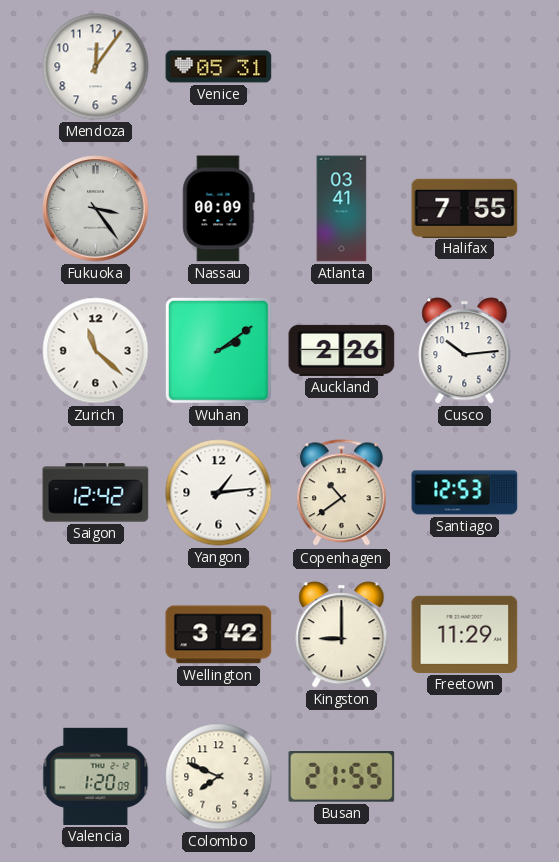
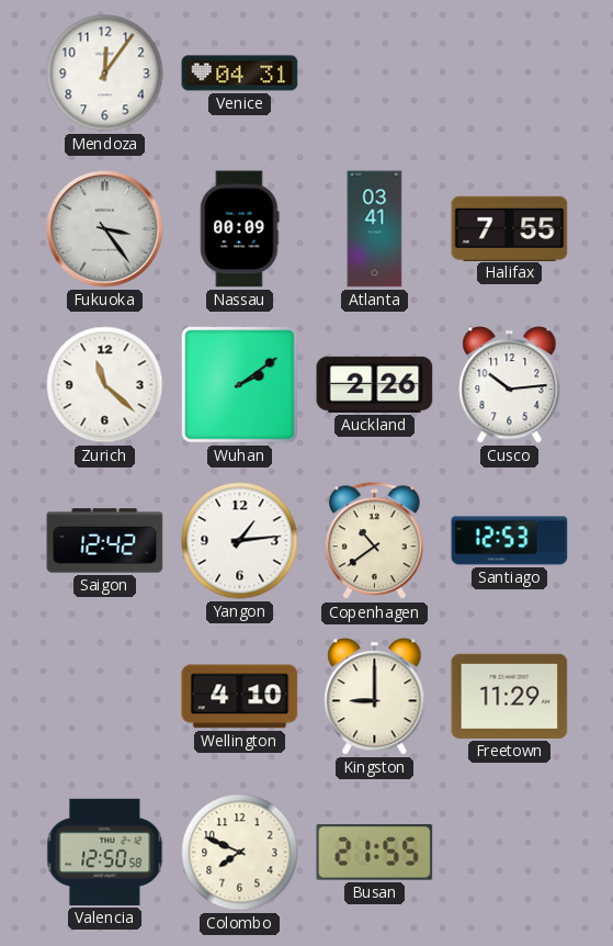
Venice: 05:31 -> 04:31
Wellington: 3:42 -> 4:10
Valencia: 1:20 -> 12:50
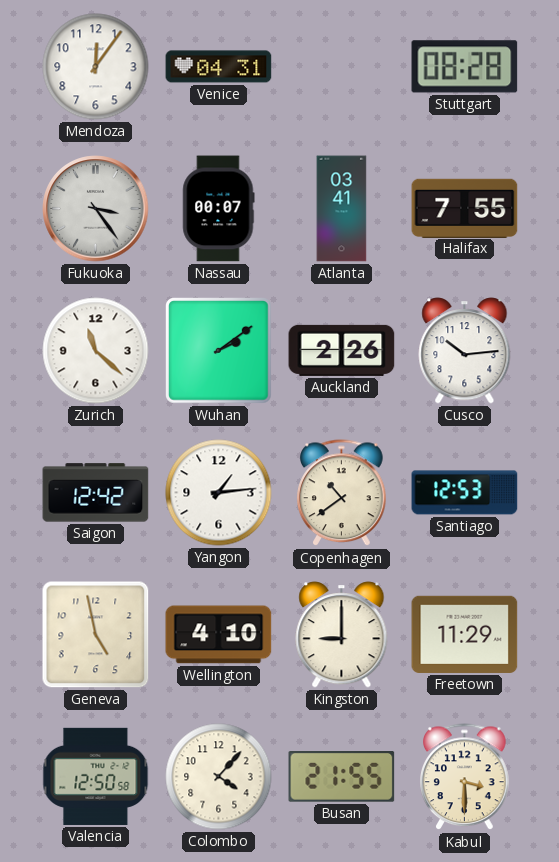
Stuttgart: none -> 08:28
Nassau: 00:09 -> 00:07
Geneva: none -> 4:58
Colombo: 7:49 -> 4:07
Kabul: none -> 3:30
